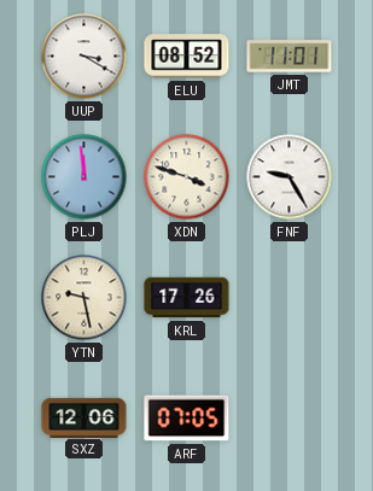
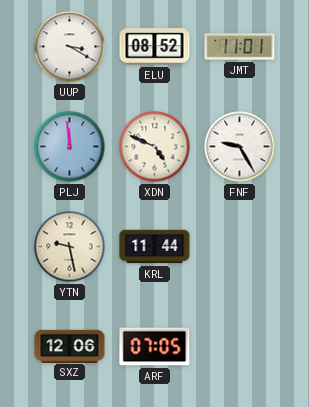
XDN: 3:48 -> 4:49
KRL: 17:26 -> 11:44
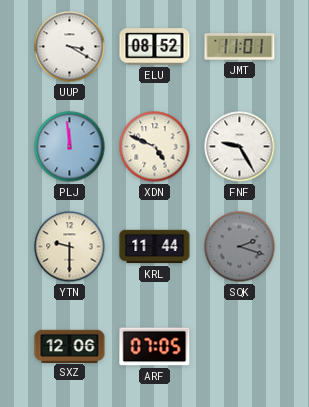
YTN: 9:28 -> 9:30
SQK: none -> 2:18
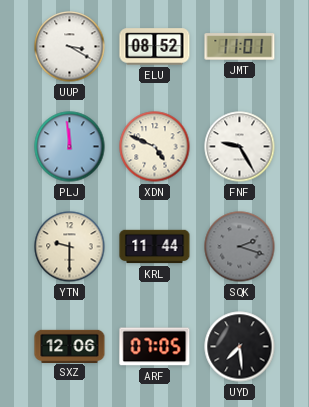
UYD: none -> 7:29
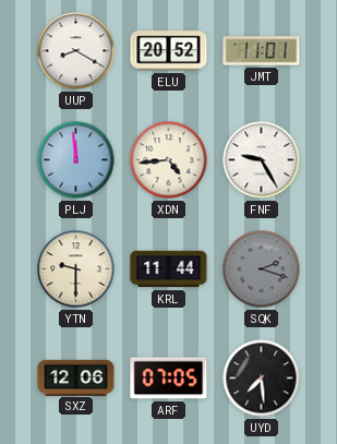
UUP: 3:20 -> 8:20
ELU: 08:52 -> 20:52
XDN: 4:49 -> 4:44
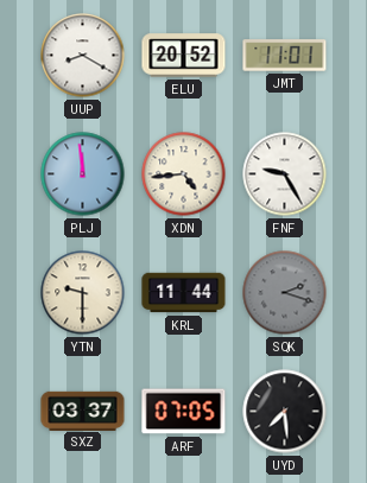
SXZ: 12:06 -> 03:37
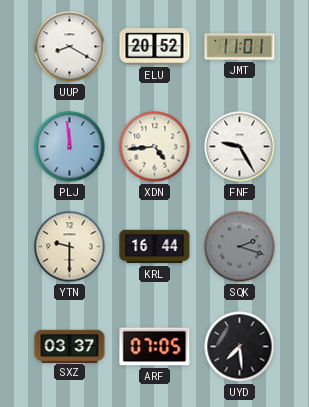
KRL: 11:44 -> 16:44
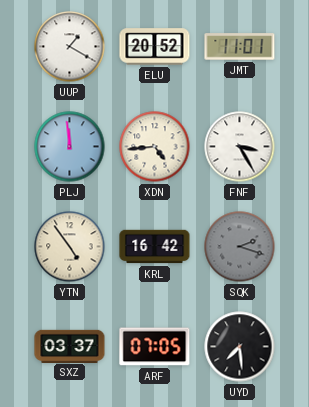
UUP: 8:20 -> 1:20
FNF: 9:25 -> 3:25
YTN: 9:30 -> 4:54
KRL: 16:44 -> 16:42
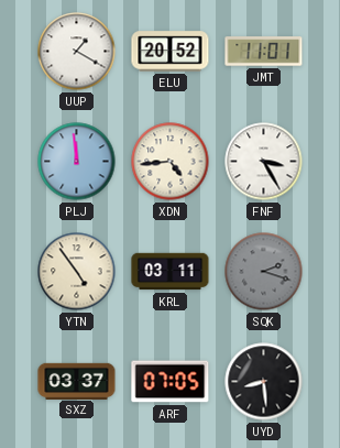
KRL: 16:42 -> 03:11
UYD: 7:29 -> 8:29
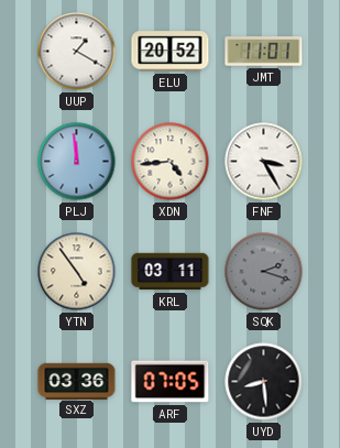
SXZ: 03:37 -> 03:36
